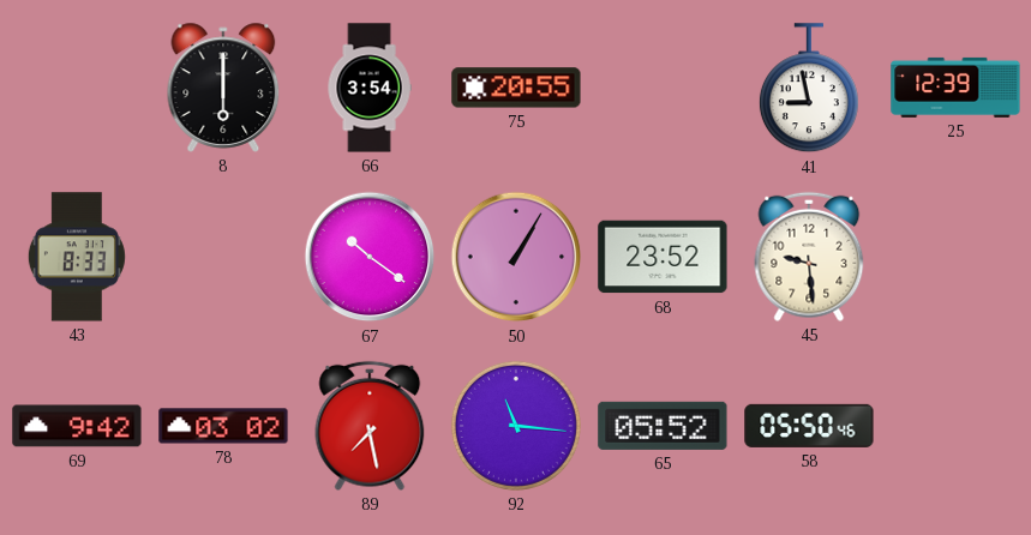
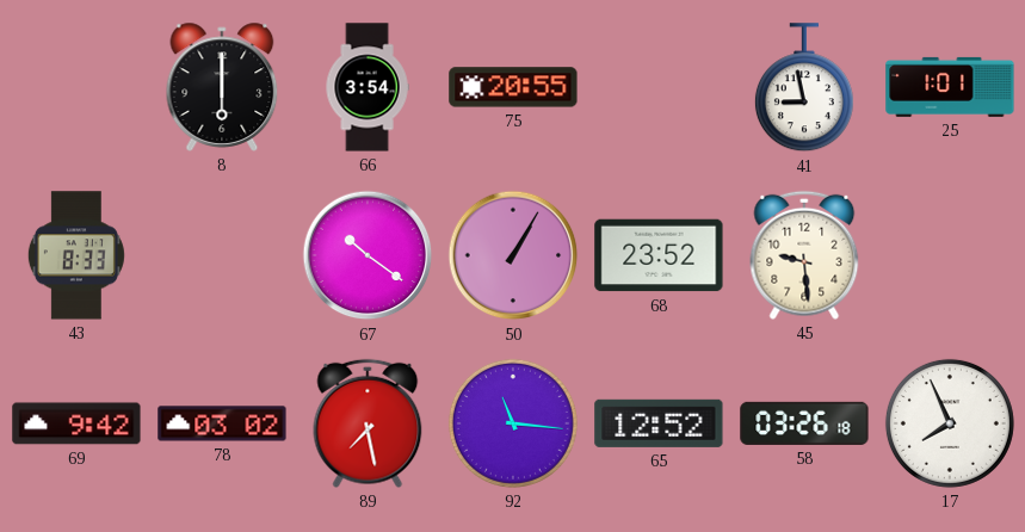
25: 12:39 -> 1:01
65: 05:52 -> 12:52
58: 05:50 -> 03:26
17: none -> 7:56
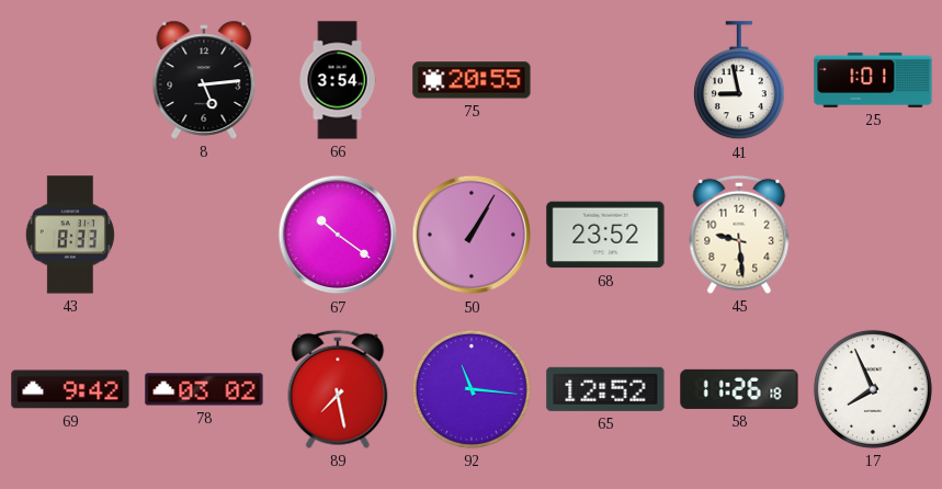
8: 6:00 -> 5:14
58: 03:26 -> 11:26
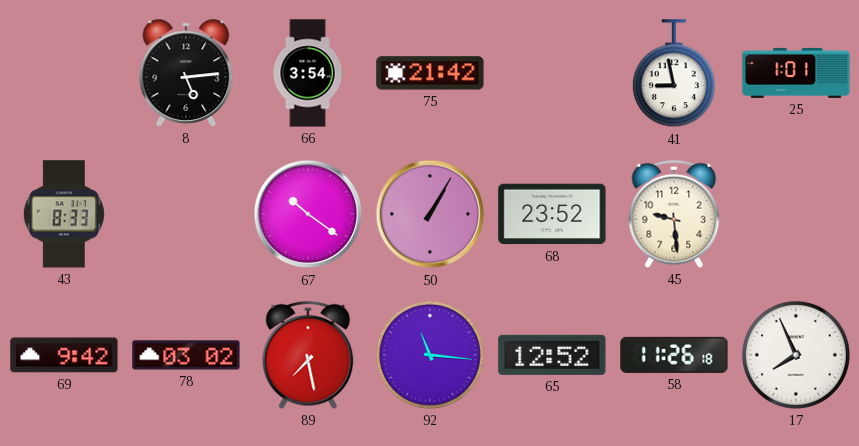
75: 20:55 -> 21:42
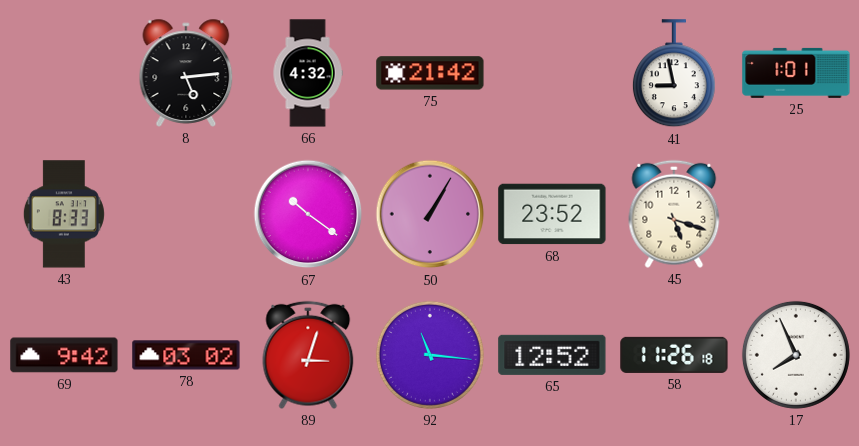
66: 3:54 -> 4:32
45: 9:29 -> 5:18
89: 7:28 -> 3:03
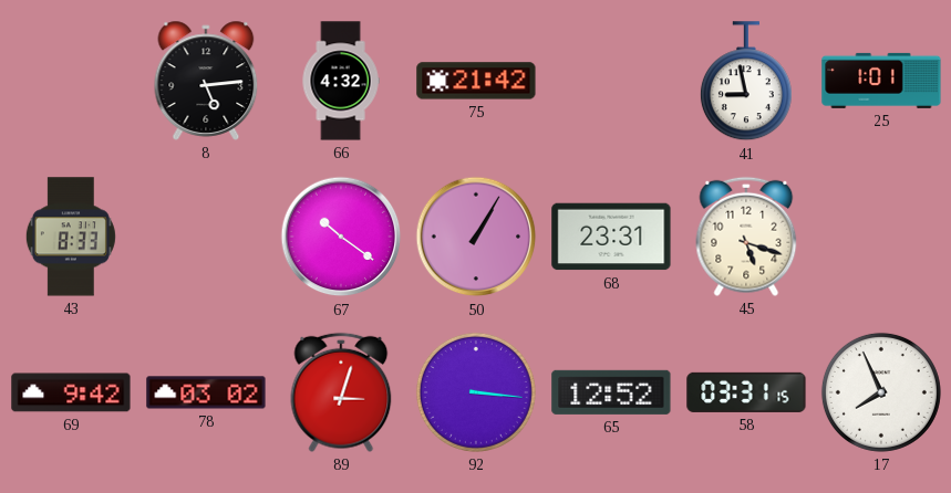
68: 23:52 -> 23:31
92: 11:16 -> 3:16
58: 11:26 -> 03:31
